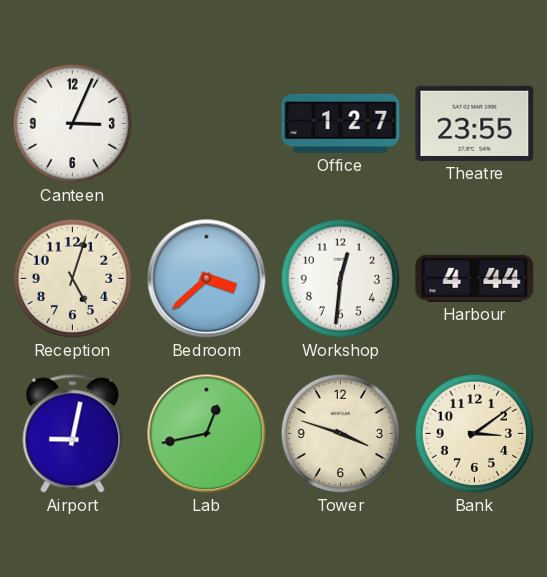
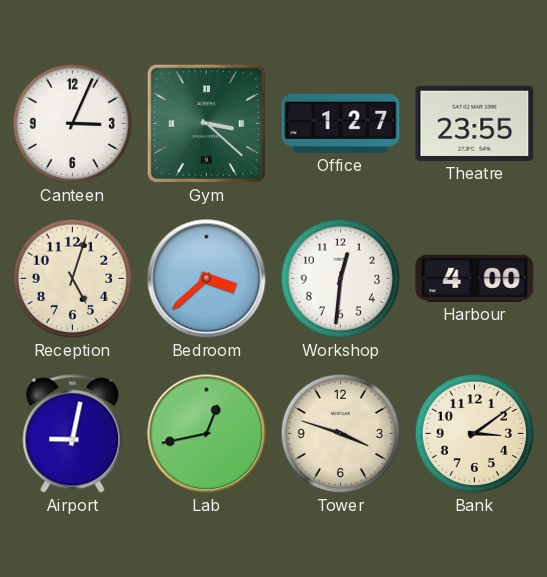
Gym: none -> 3:22
Harbour: 4:44 -> 4:00
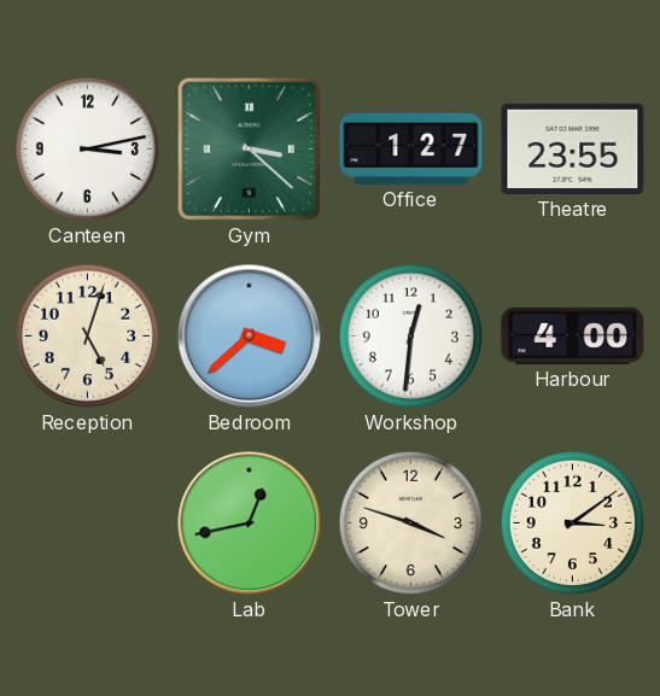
Canteen: 3:04 -> 3:13
Airport: 9:02 -> none
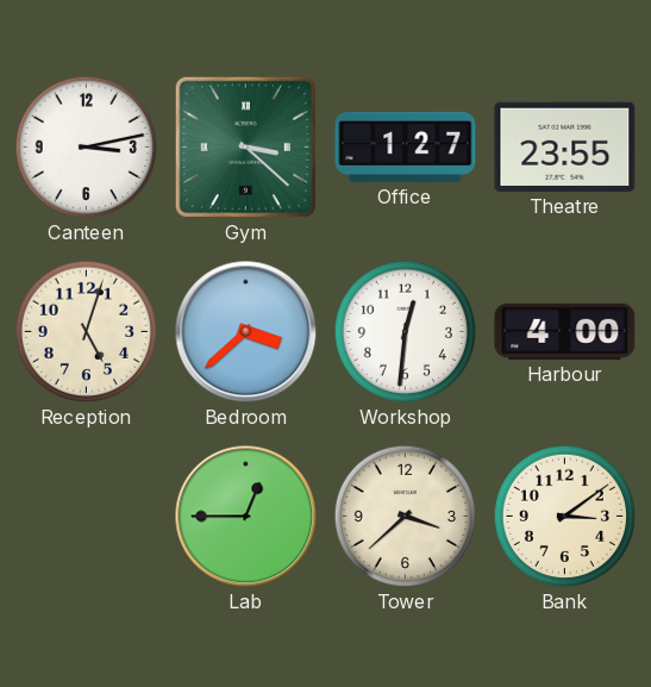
Lab: 12:43 -> 12:45
Tower: 3:48 -> 3:38
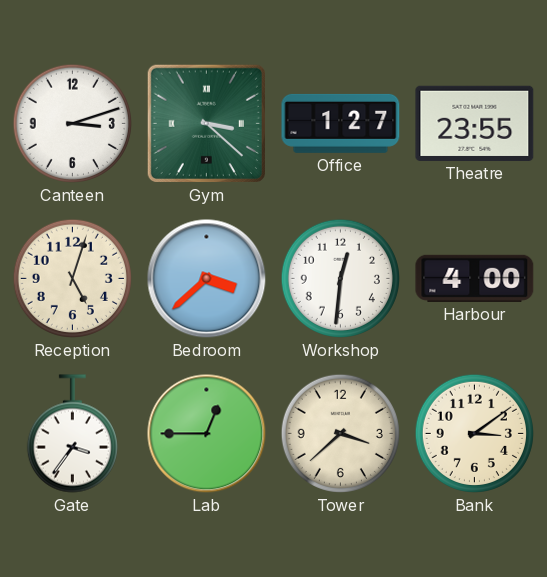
Canteen: 3:13 -> 3:12
Gate: none -> 3:36
